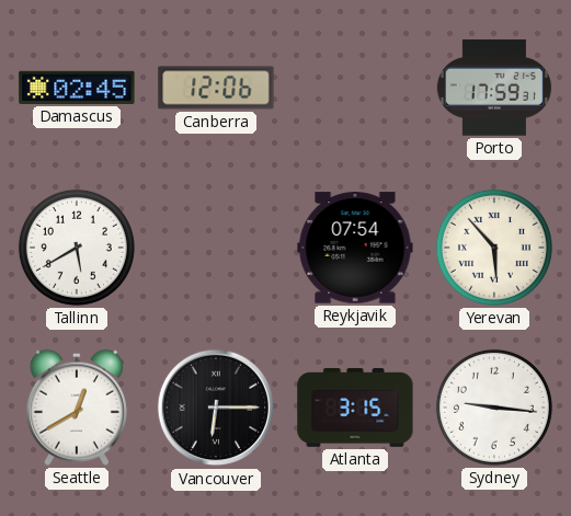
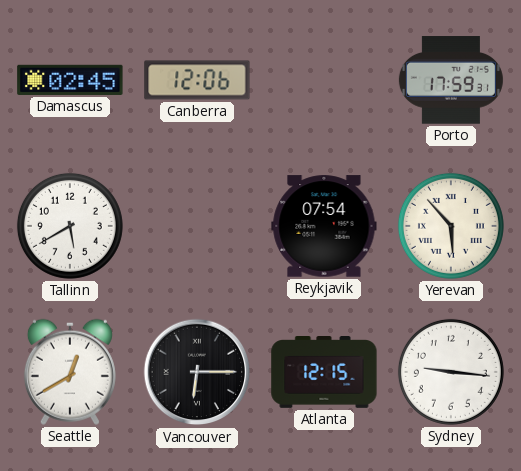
Atlanta: 3:15 -> 12:15
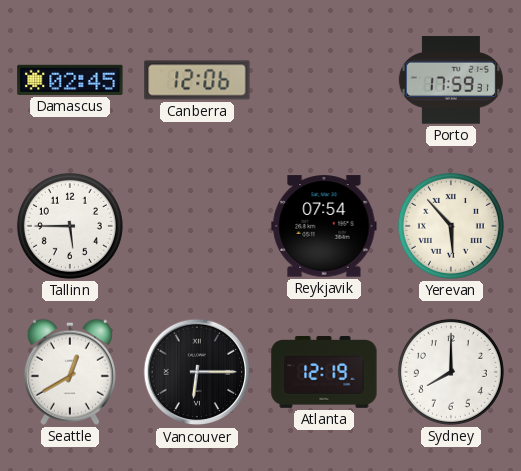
Tallinn: 5:40 -> 5:45
Atlanta: 12:15 -> 12:19
Sydney: 9:16 -> 8:00
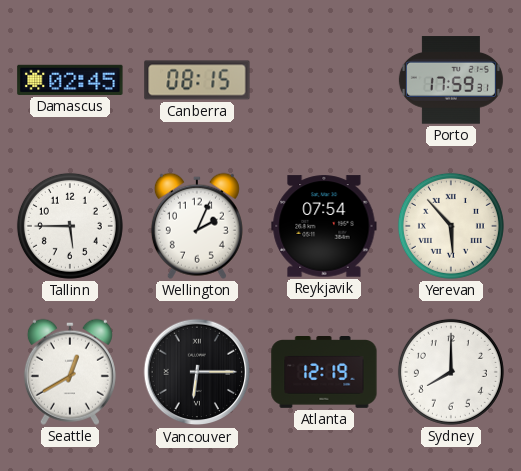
Canberra: 12:06 -> 08:15
Wellington: none -> 2:04
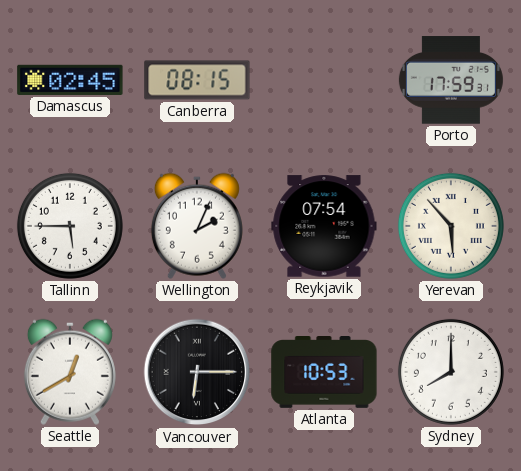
Atlanta: 12:19 -> 10:53
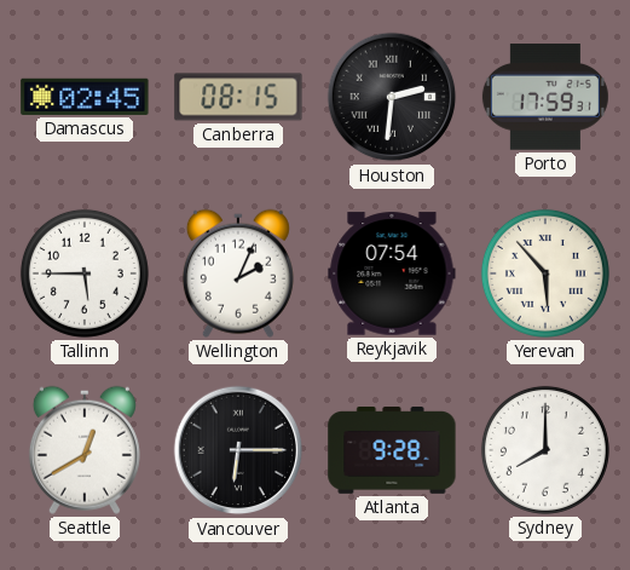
Houston: none -> 2:31
Atlanta: 10:53 -> 9:28
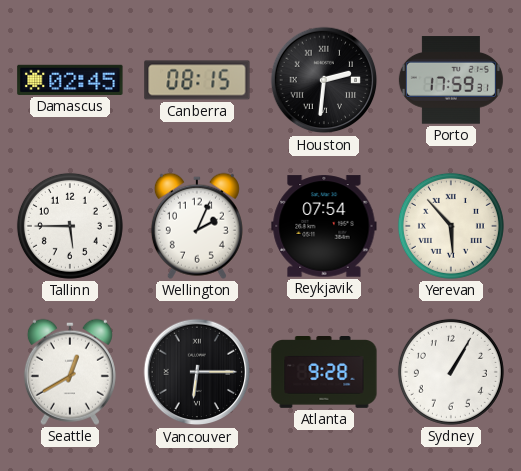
Sydney: 8:00 -> 1:05
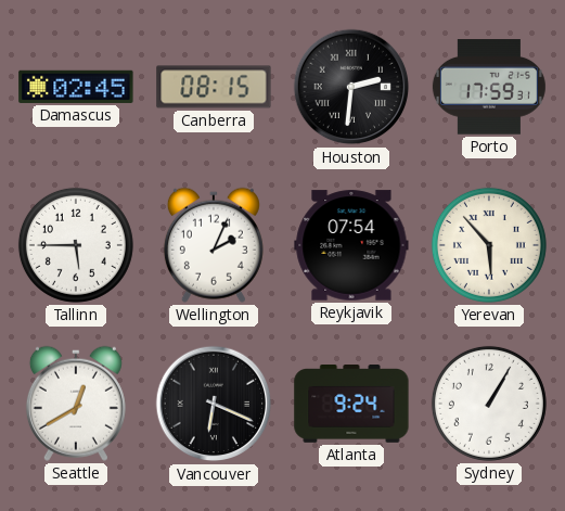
Vancouver: 6:15 -> 6:19
Atlanta: 9:28 -> 9:24
